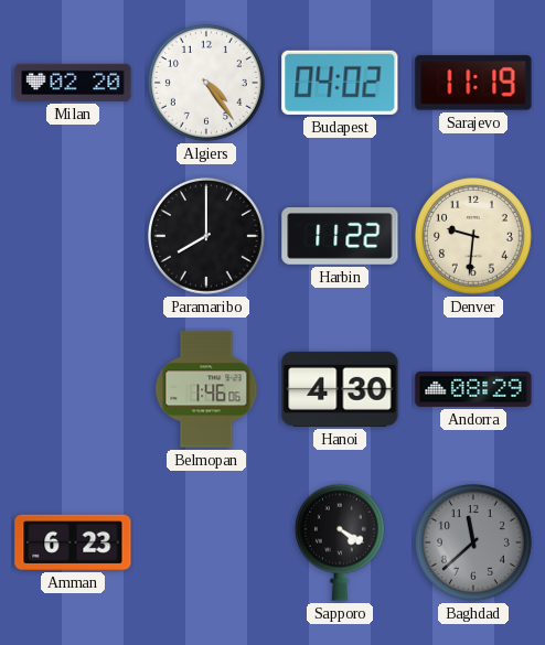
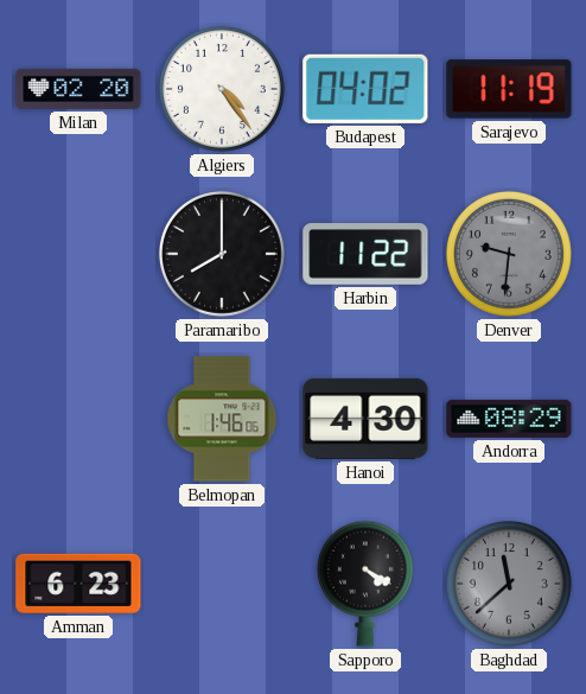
Denver dial: cream -> grey
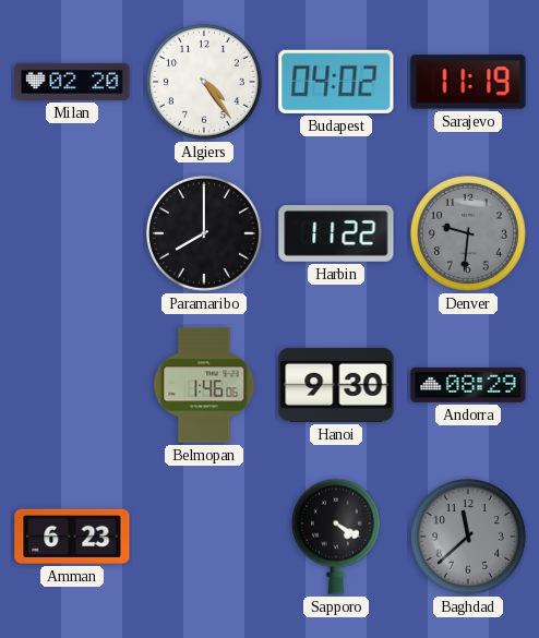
Hanoi: 4:30 -> 9:30
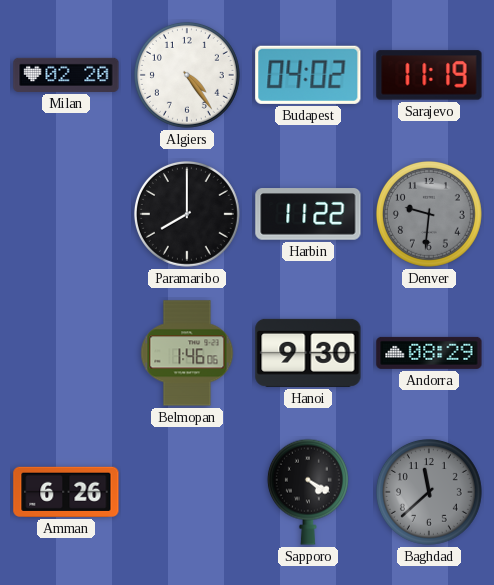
Amman: 6:23 -> 6:26
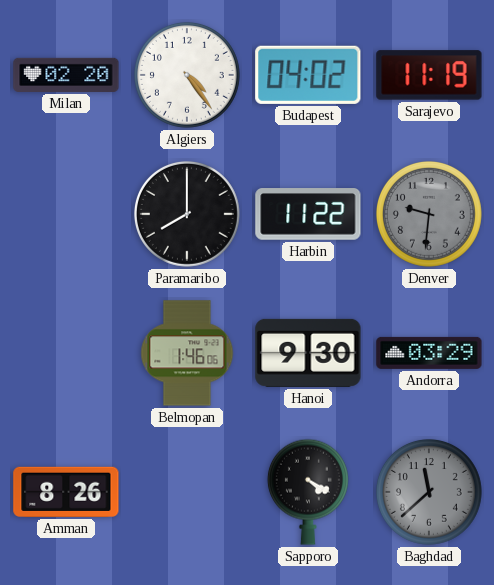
Andorra: 08:29 -> 03:29
Amman: 6:26 -> 8:26
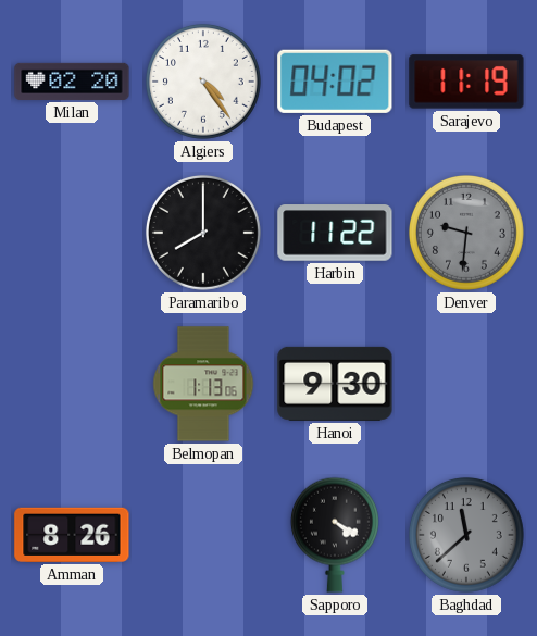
Belmopan: 1:46 -> 1:13
Andorra: 03:29 -> none
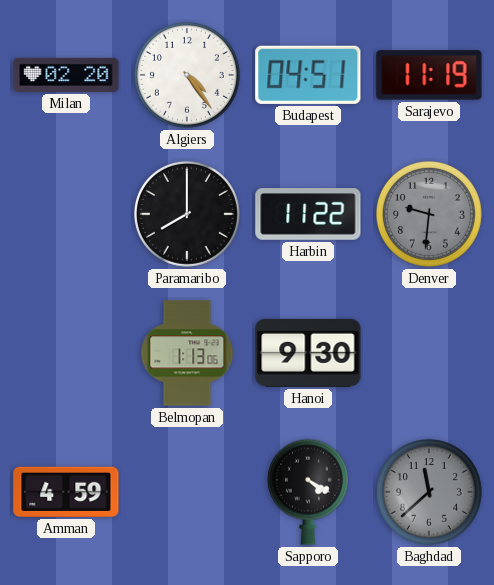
Budapest: 04:02 -> 04:51
Amman: 8:26 -> 4:59
